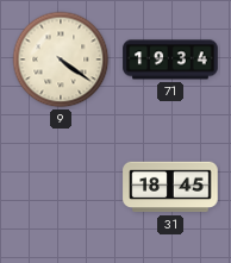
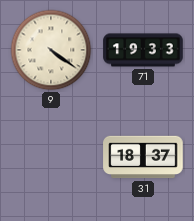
71: 19:34 -> 19:33
31: 18:45 -> 18:37
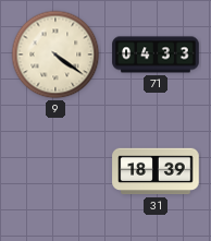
71: 19:33 -> 04:33
31: 18:37 -> 18:39
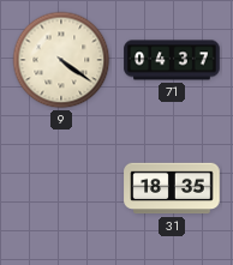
71: 04:33 -> 04:37
31: 18:39 -> 18:35
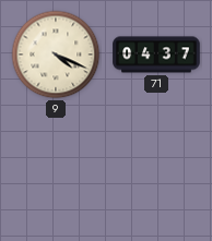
9: 4:21 -> 4:19
31: 18:35 -> none
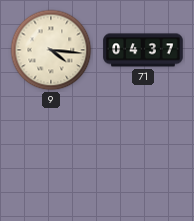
9: 4:19 -> 4:16
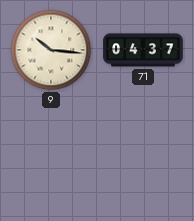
9: 4:16 -> 10:16
